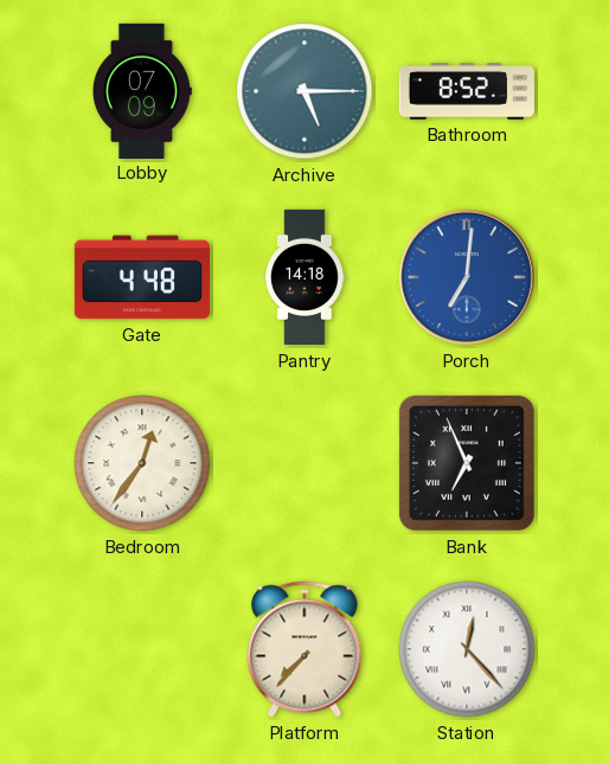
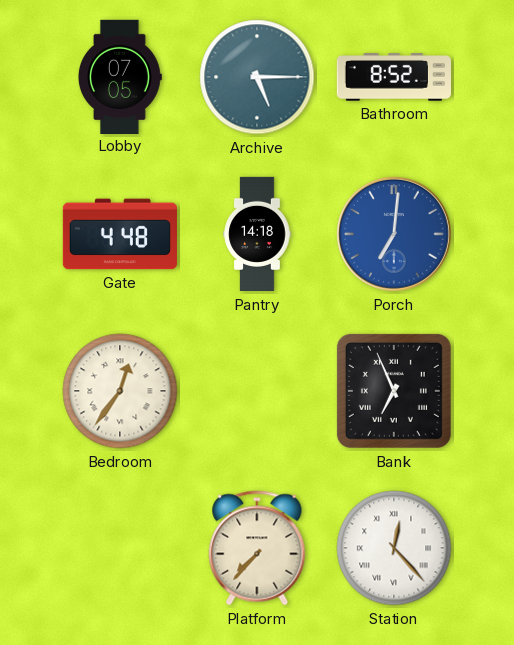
Lobby: 07:09 -> 07:05
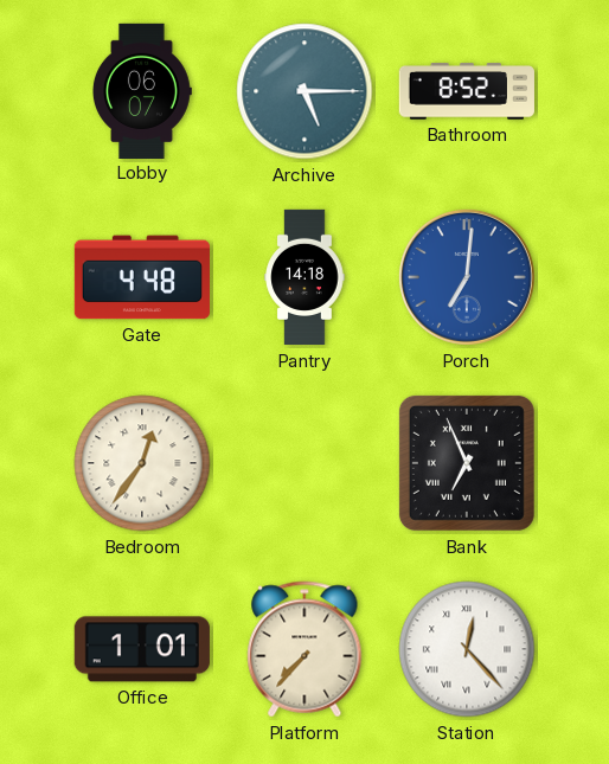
Lobby: 07:05 -> 06:07
Office: none -> 1:01
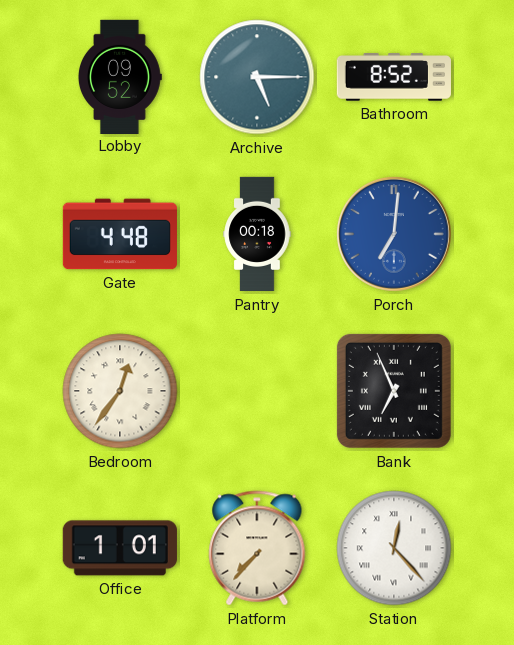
Lobby: 06:07 -> 09:52
Pantry: 14:18 -> 00:18
